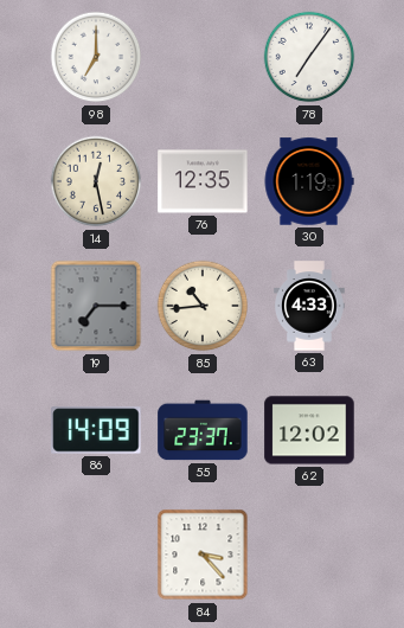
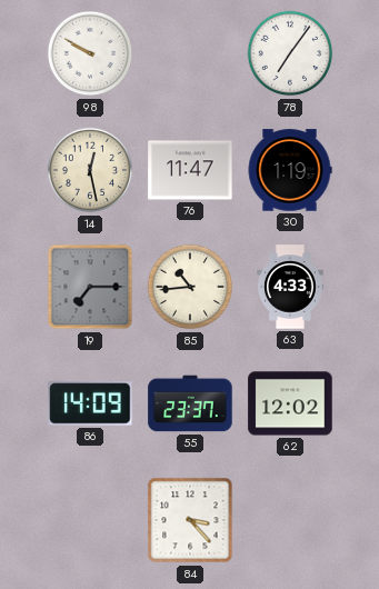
98: 7:00 -> 9:50
76: 12:35 -> 11:47
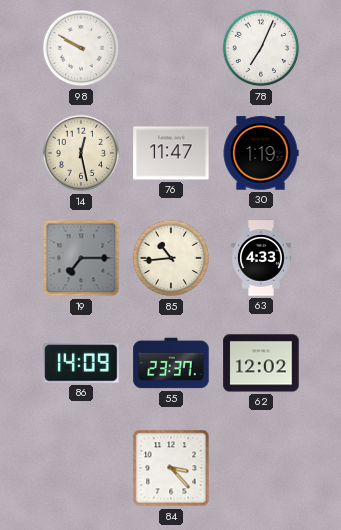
78: 7:06 -> 7:04
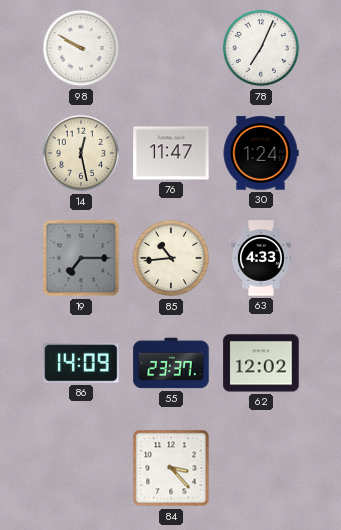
30: 1:19 -> 1:24
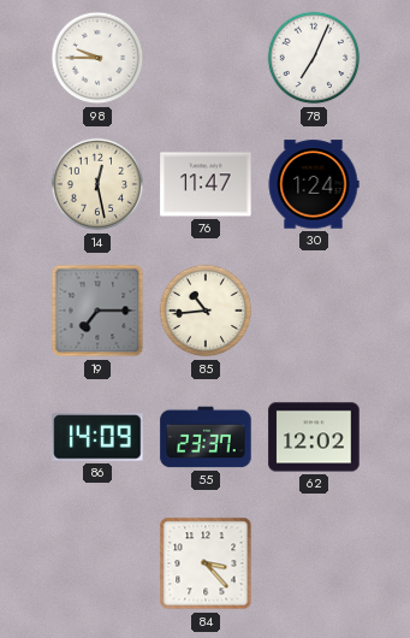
98: 9:50 -> 9:45
63: 4:33 -> none
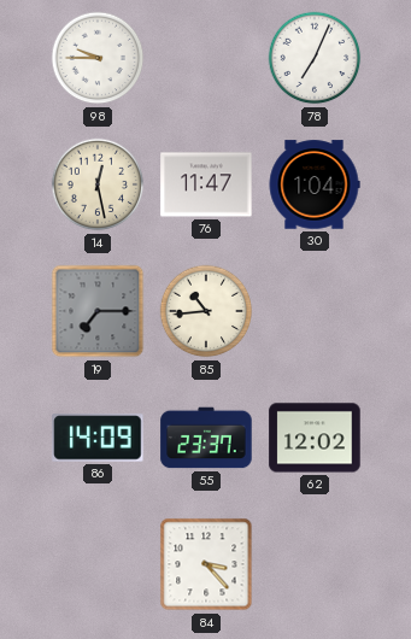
30: 1:24 -> 1:04
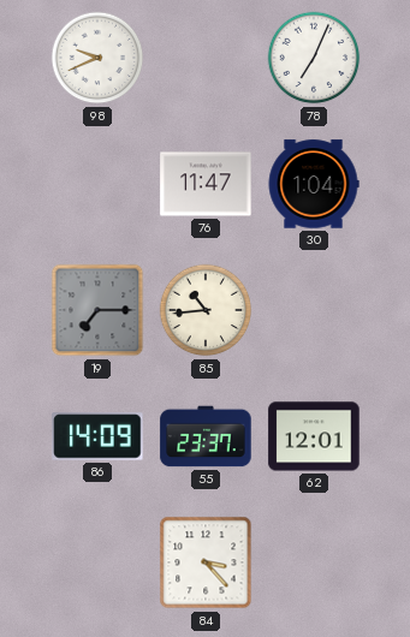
98: 9:45 -> 9:41
14: 12:28 -> none
62: 12:02 -> 12:01
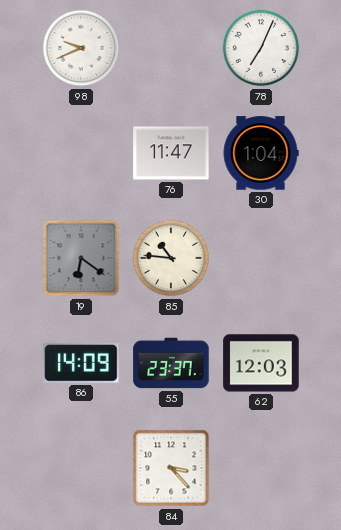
19: 7:15 -> 6:21
85: 10:44 -> 10:46
62: 12:01 -> 12:03
